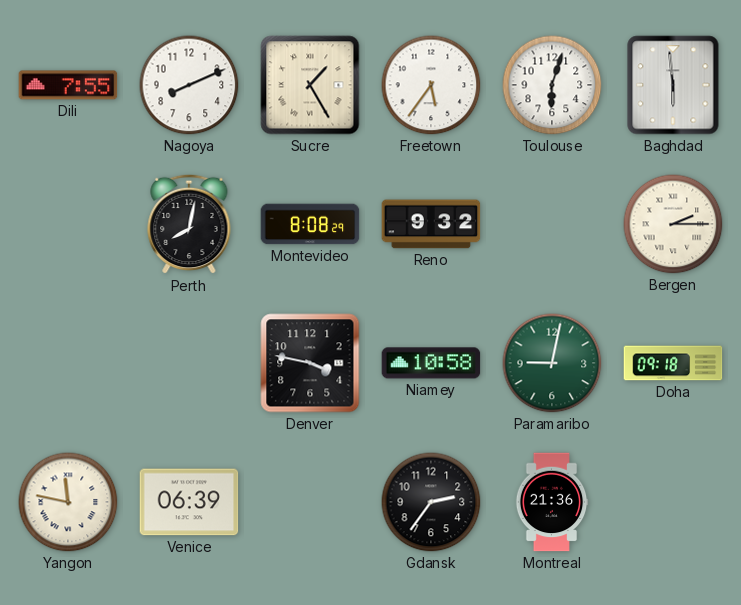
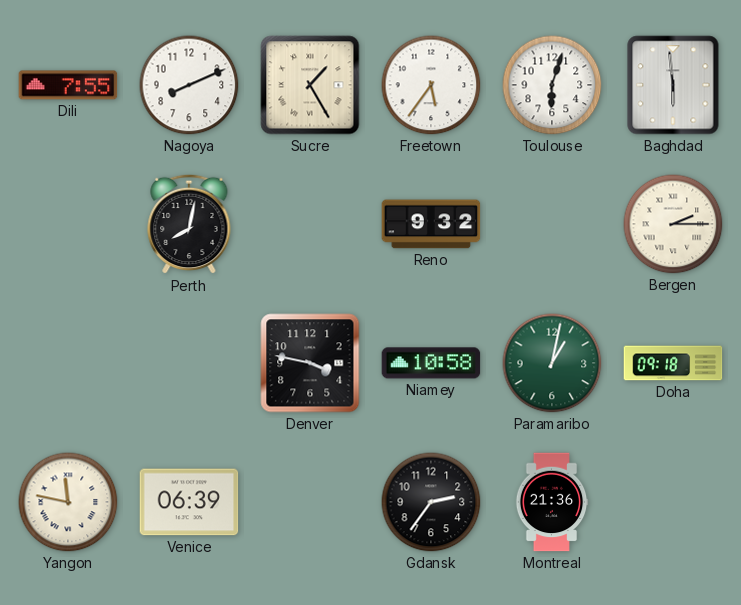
Montevideo: 8:08 -> none
Paramaribo: 9:02 -> 1:02
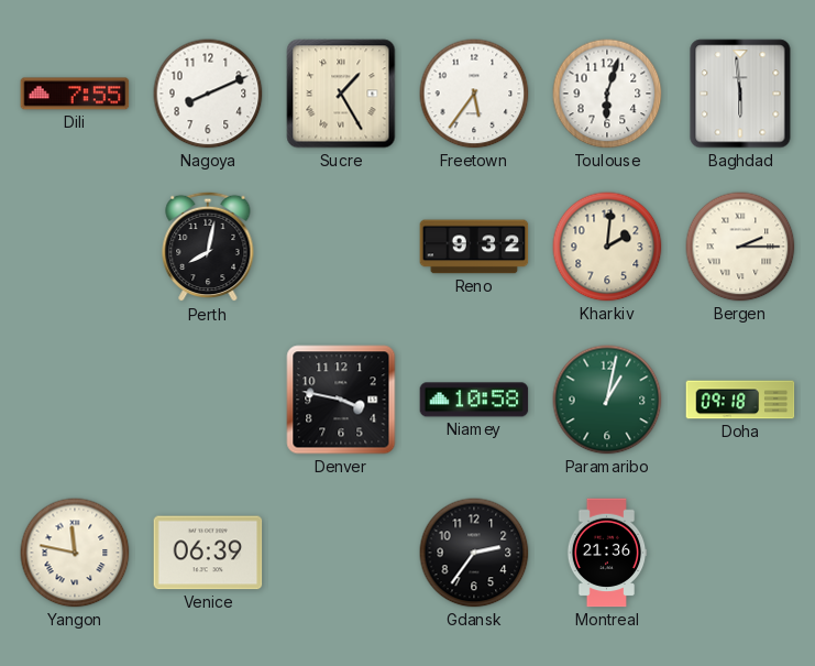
Kharkiv: none -> 2:01
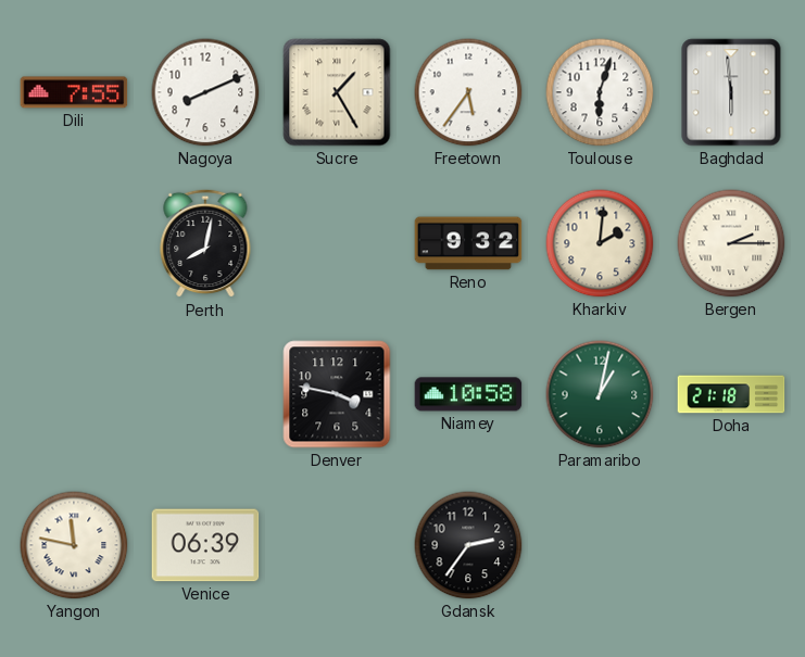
Doha: 09:18 -> 21:18
Montreal: 21:36 -> none
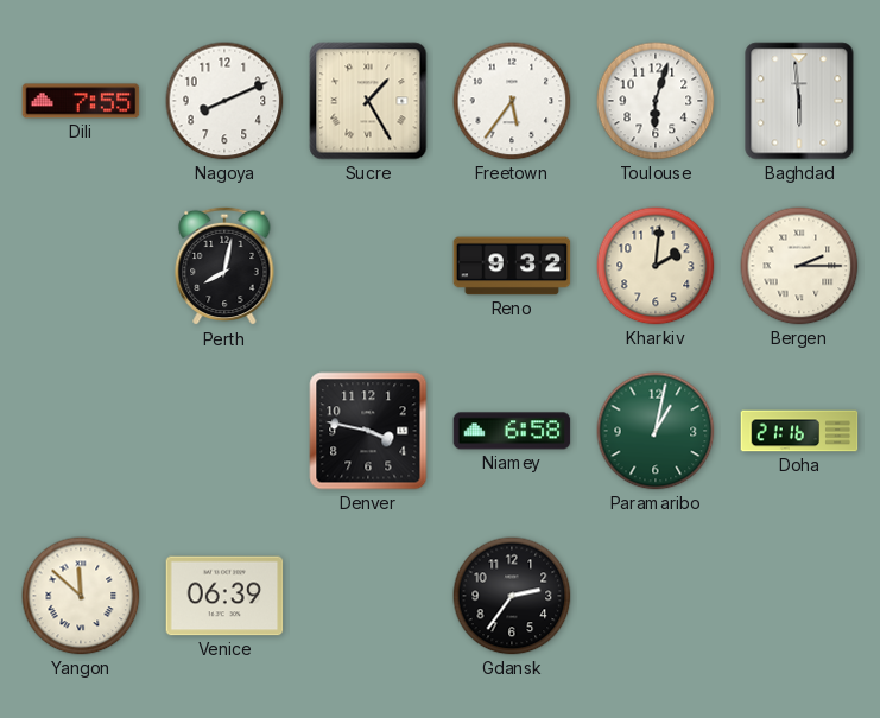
Niamey: 10:58 -> 6:58
Doha: 21:18 -> 21:16
Yangon: 11:47 -> 11:52
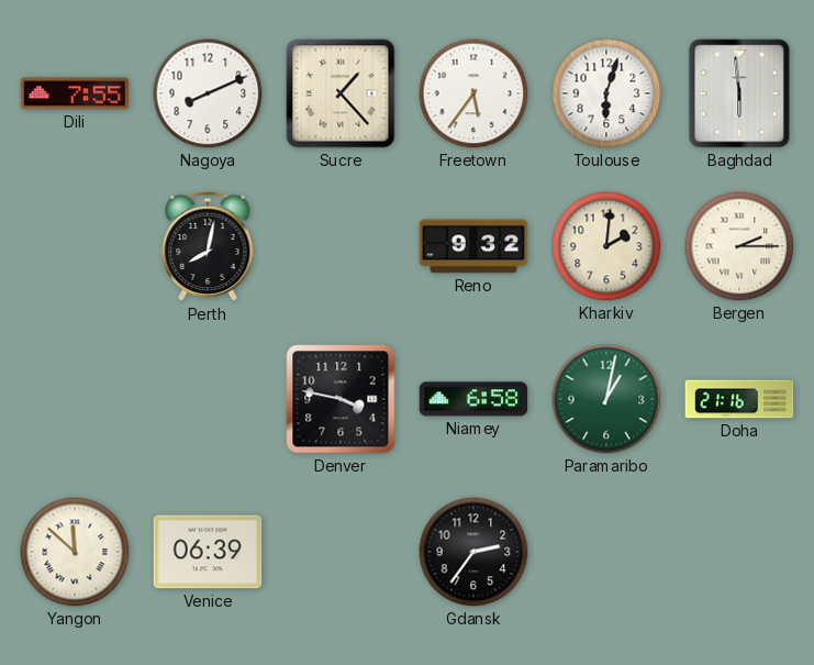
Sucre: 1:25 -> 1:23
